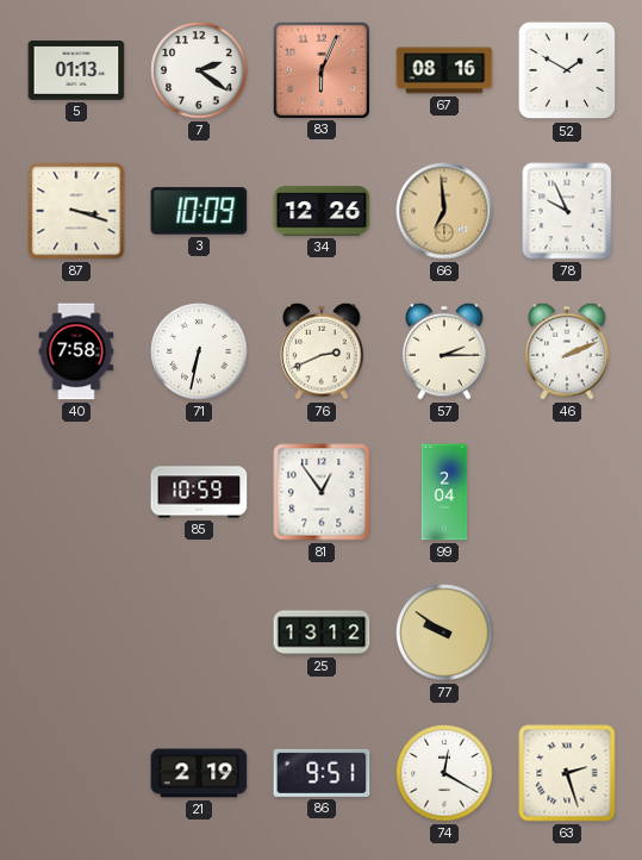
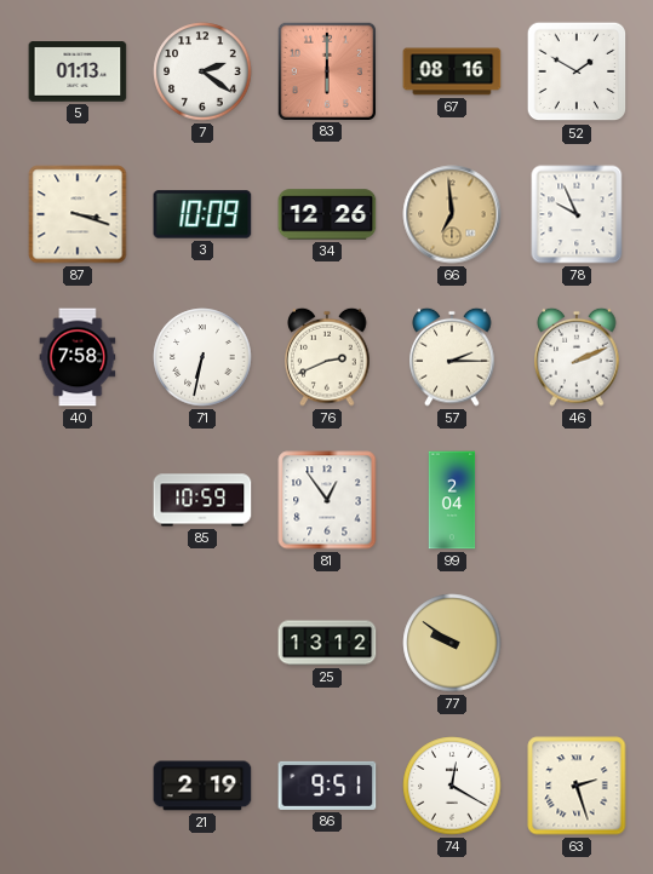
83: 6:04 -> 6:00
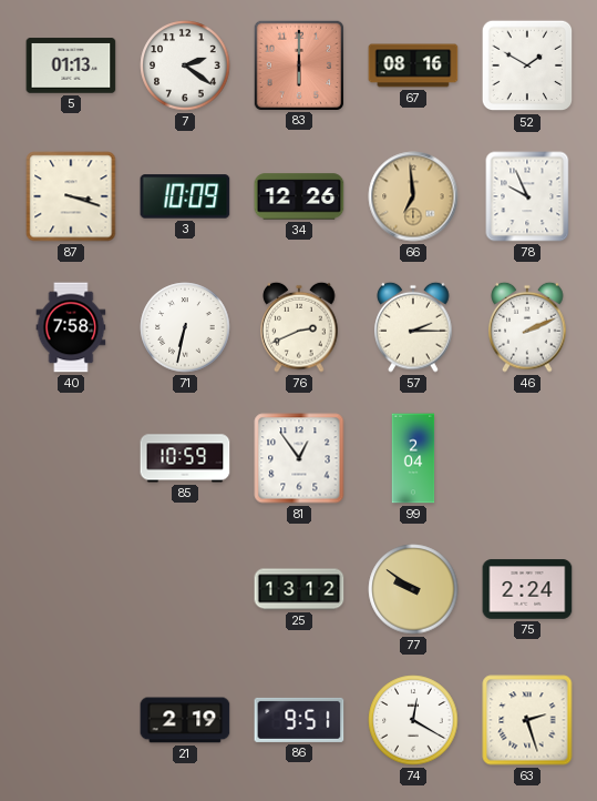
75: none -> 2:24
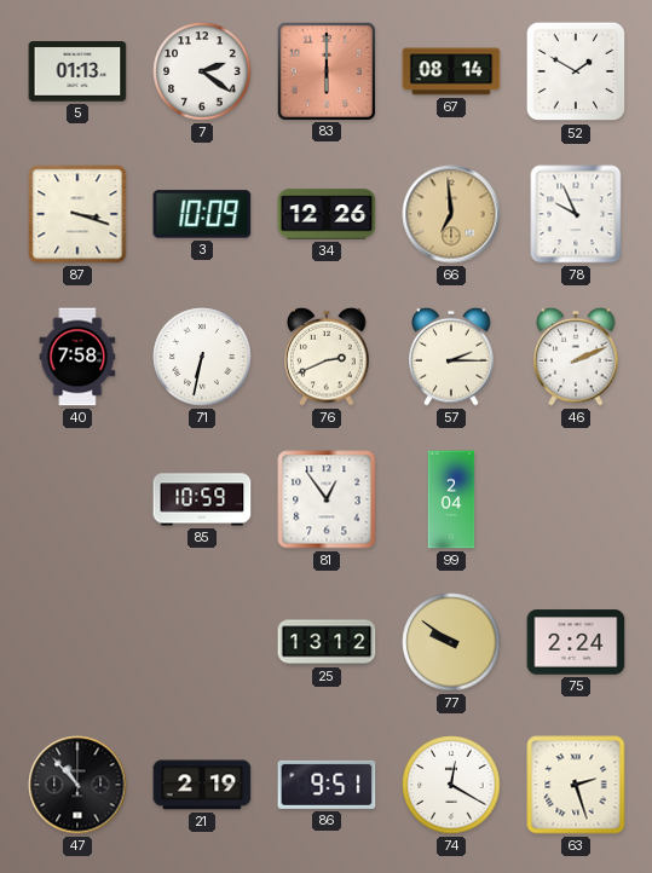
67: 08:16 -> 08:14
47: none -> 10:53
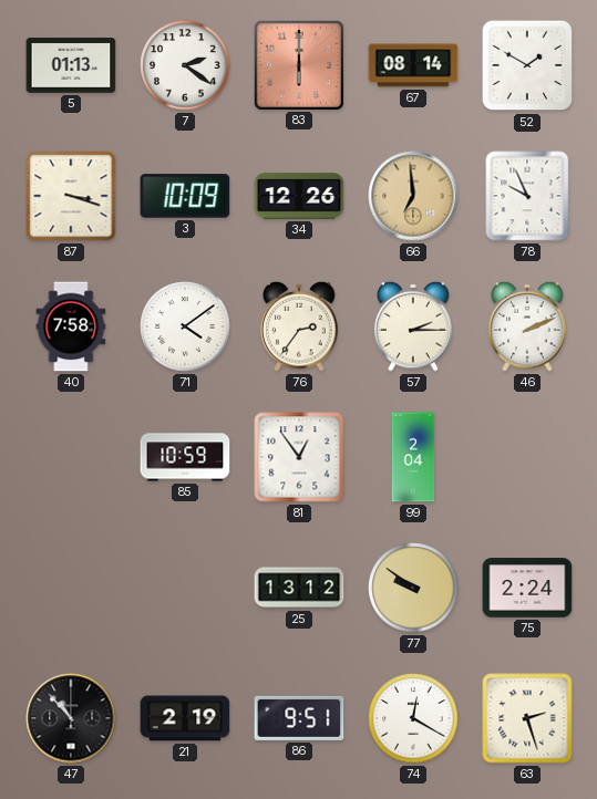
71: 6:32 -> 4:09
76: 2:41 -> 2:36
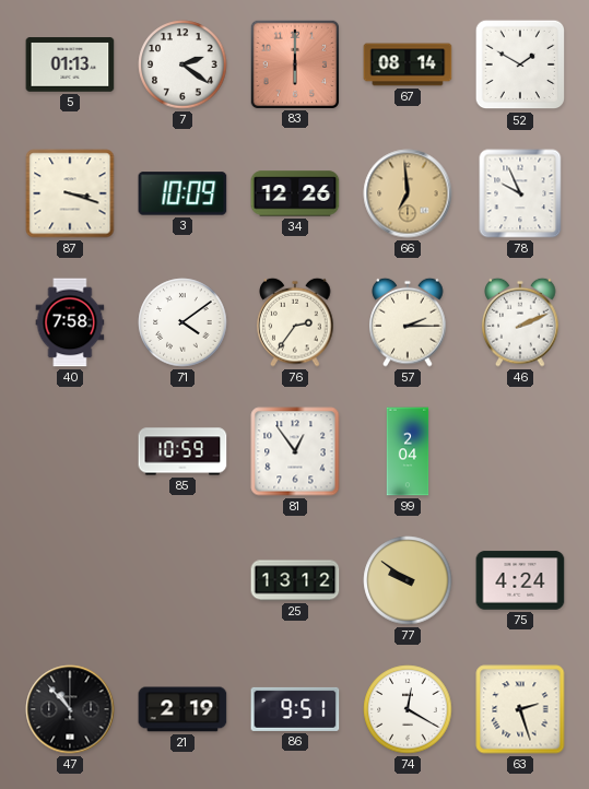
75: 2:24 -> 4:24
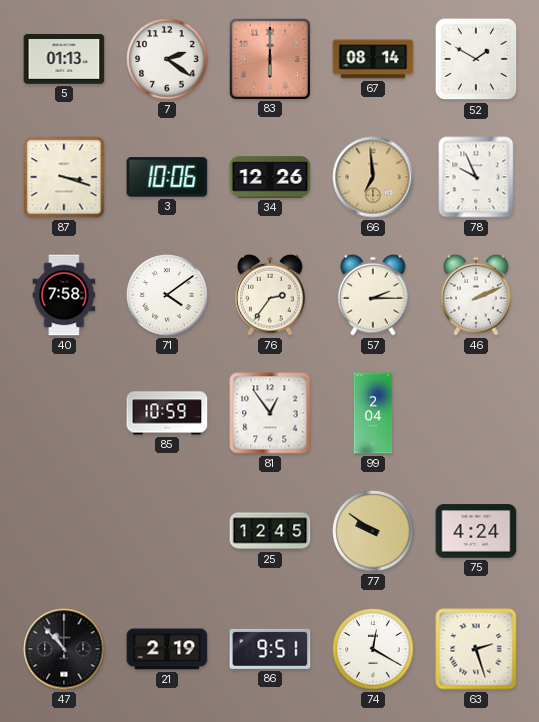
3: 10:09 -> 10:06
25: 13:12 -> 12:45
